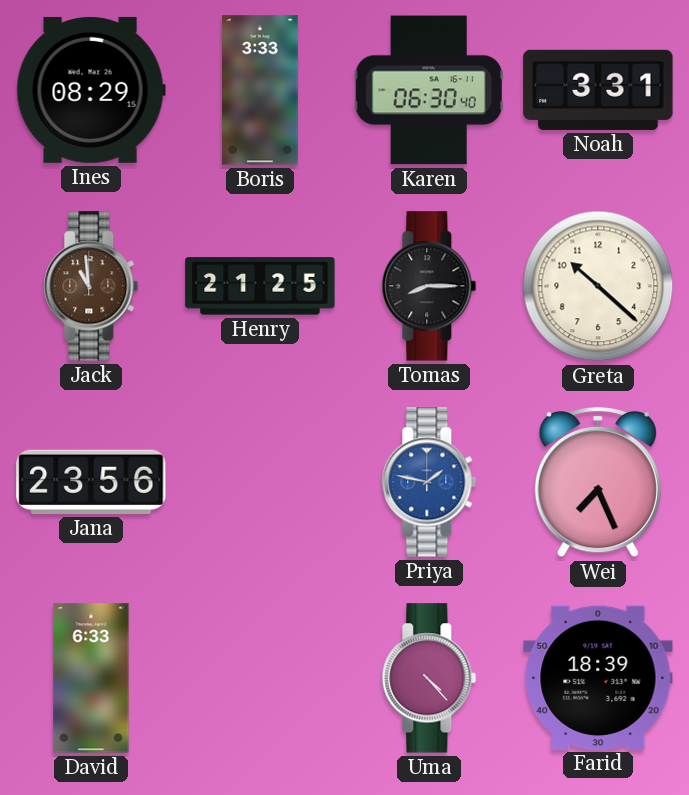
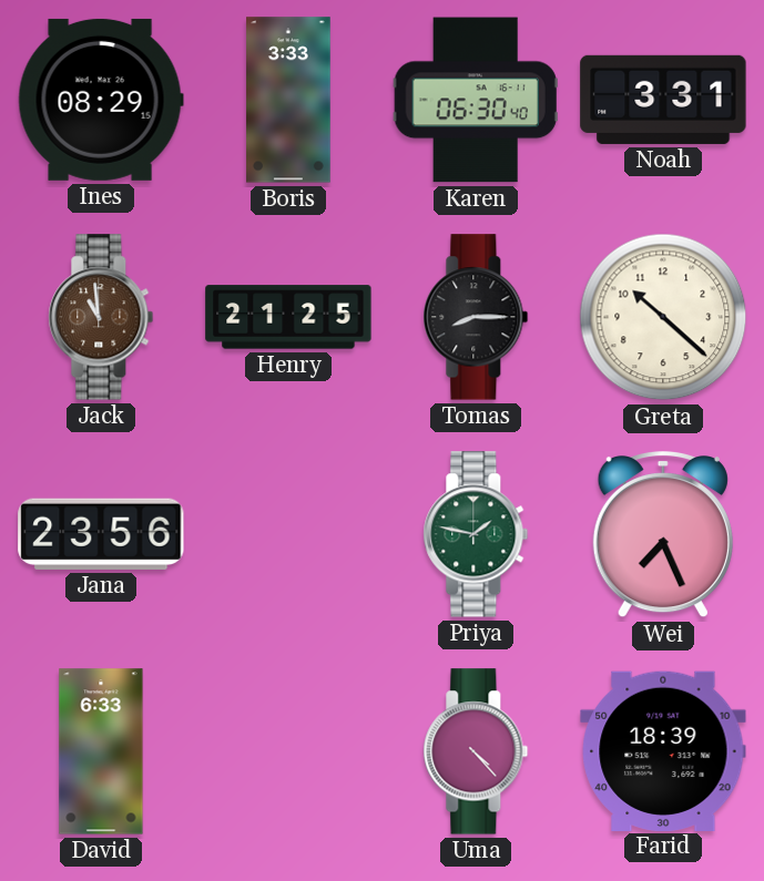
Priya dial: blue -> green
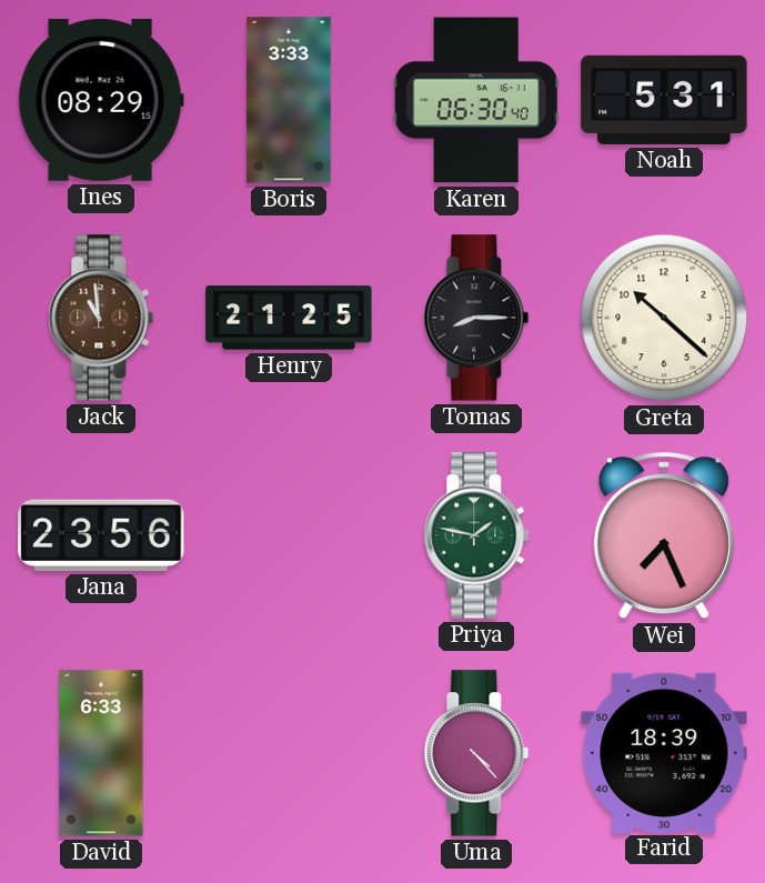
Noah: 3:31 -> 5:31
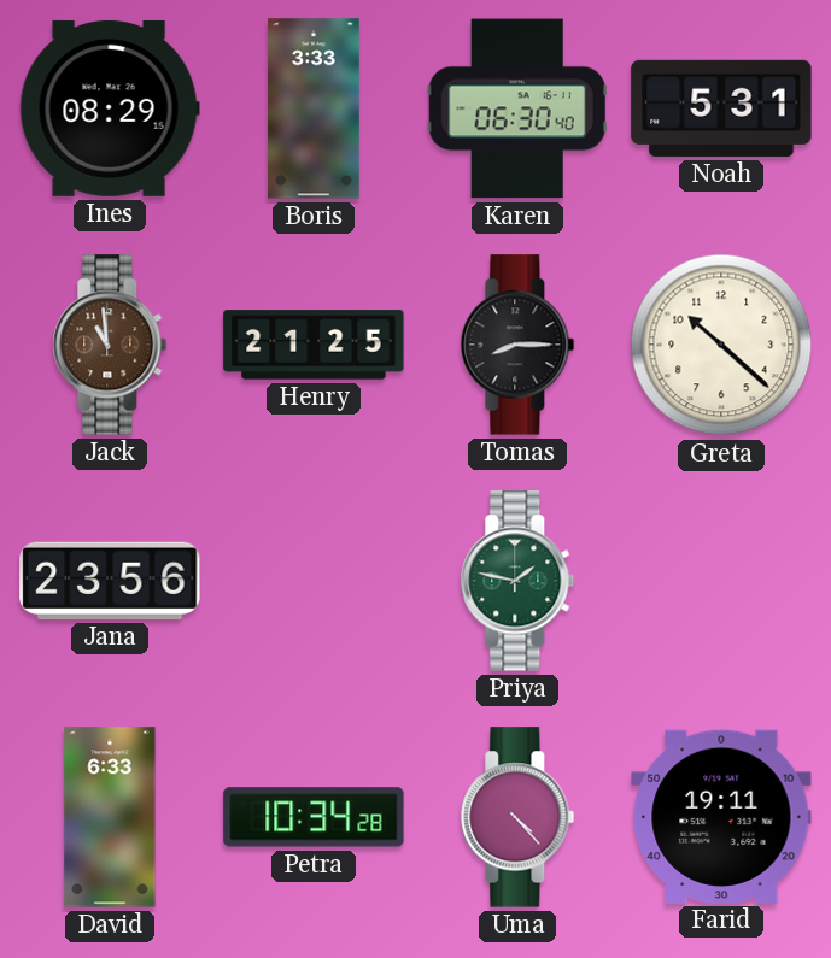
Wei: 7:26 -> none
Petra: none -> 10:34
Farid: 18:39 -> 19:11
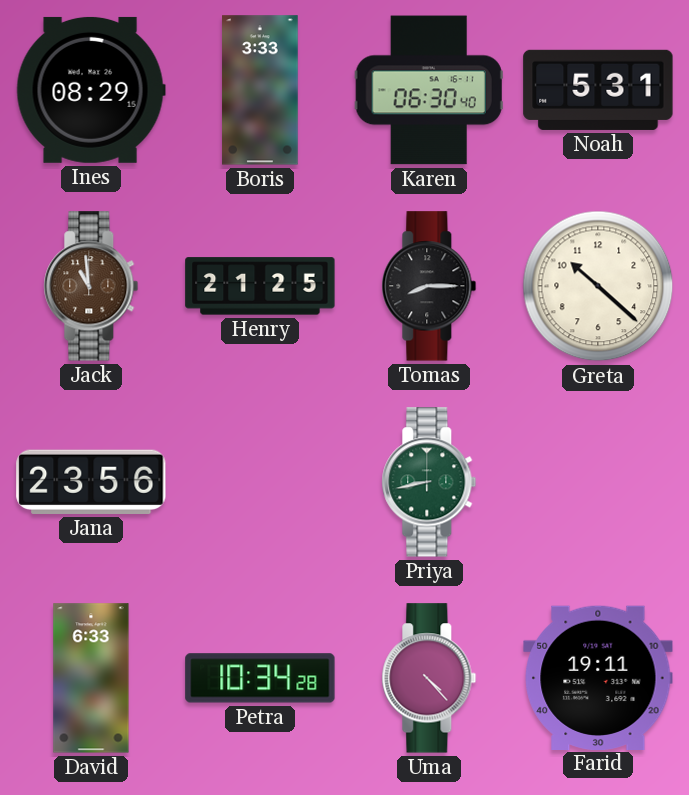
Priya: 1:47 -> 8:43
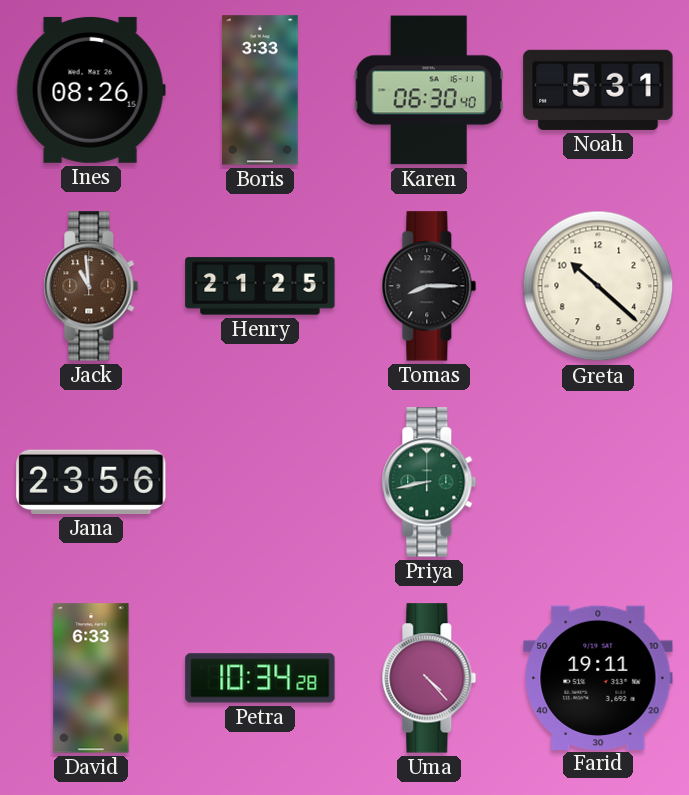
Ines: 08:29 -> 08:26
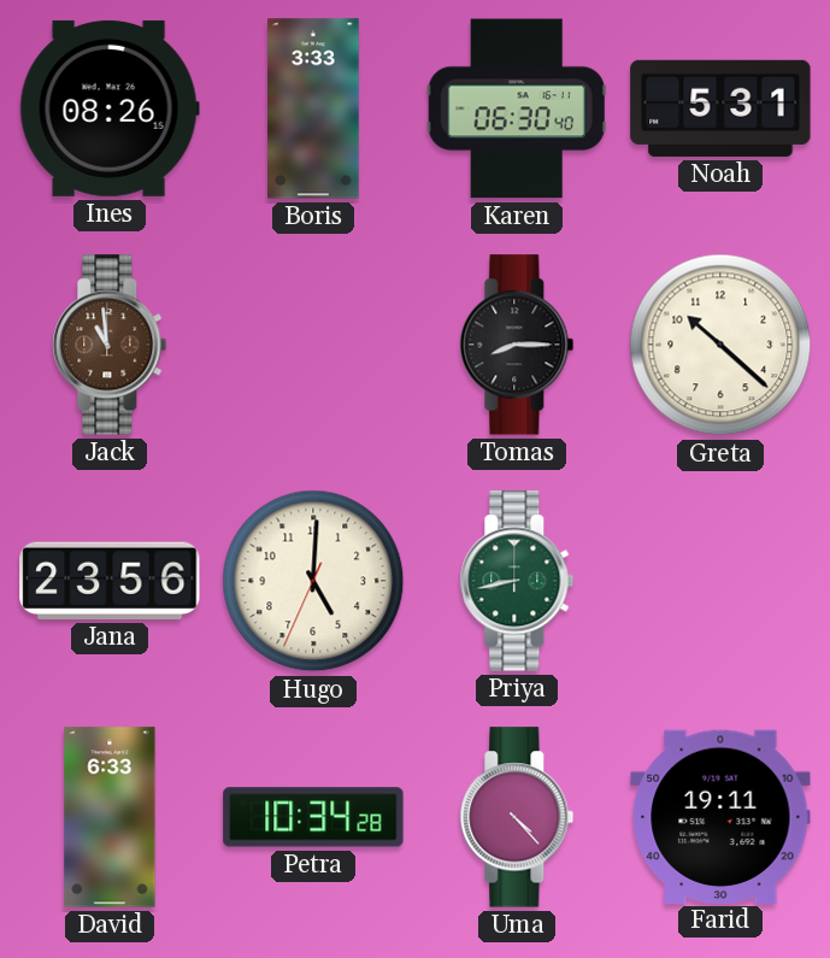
Henry: 21:25 -> none
Hugo: none -> 5:00
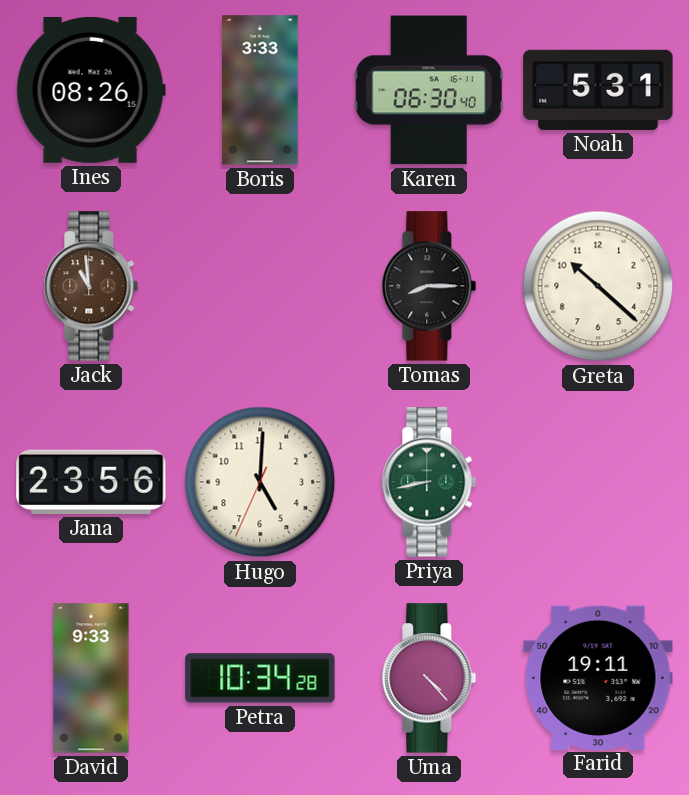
David: 6:33 -> 9:33
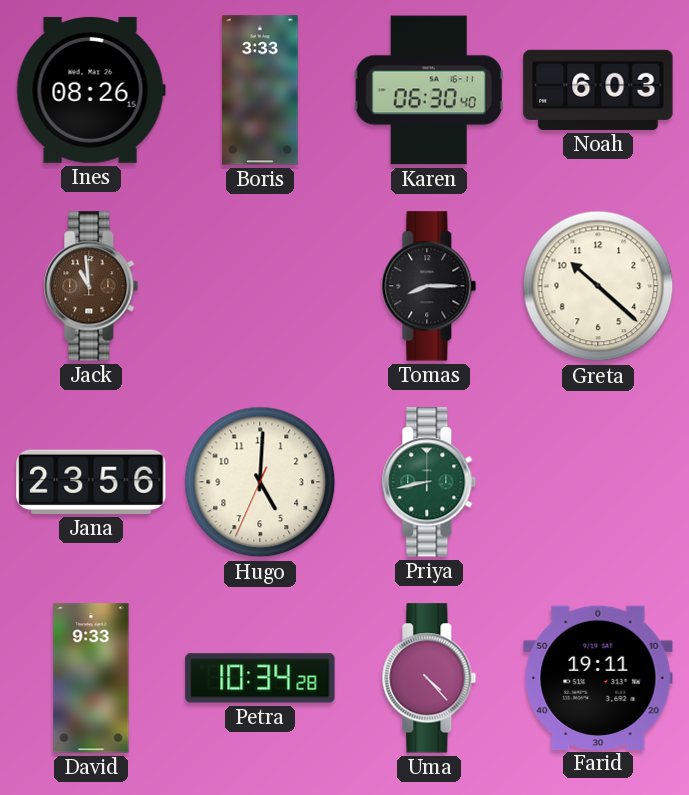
Noah: 5:31 -> 6:03
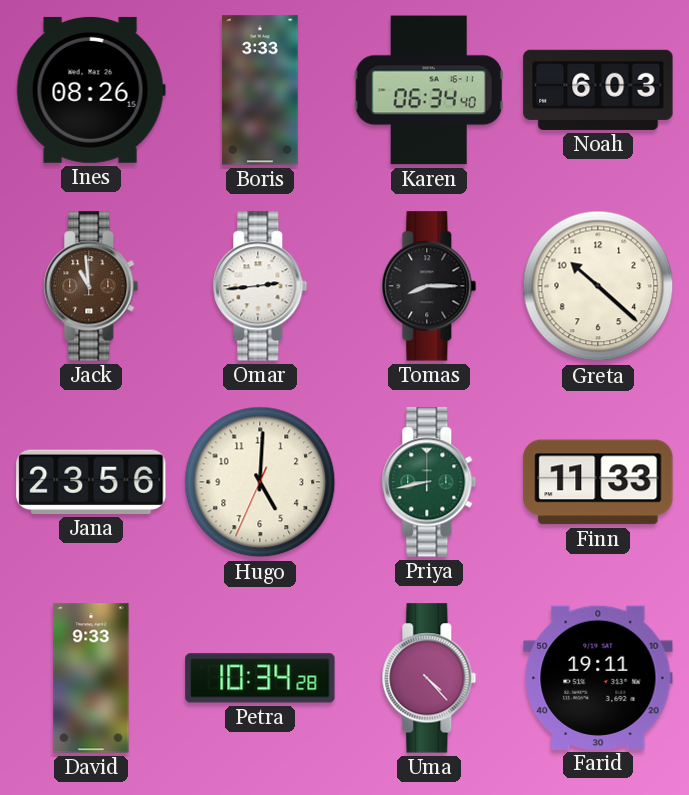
Karen: 06:30 -> 06:34
Omar: none -> 2:44
Finn: none -> 11:33
